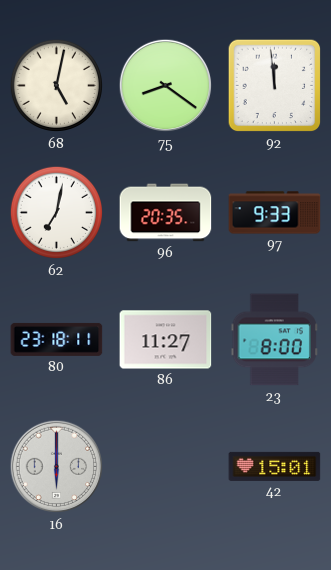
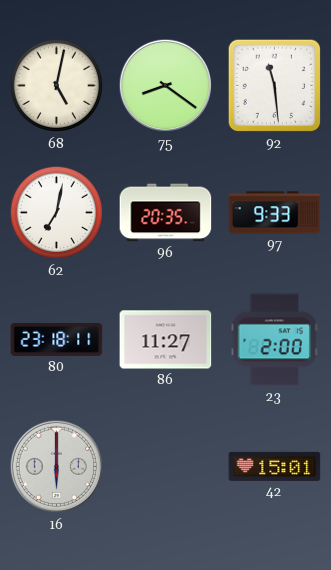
92: 11:59 -> 11:29
23: 8:00 -> 2:00
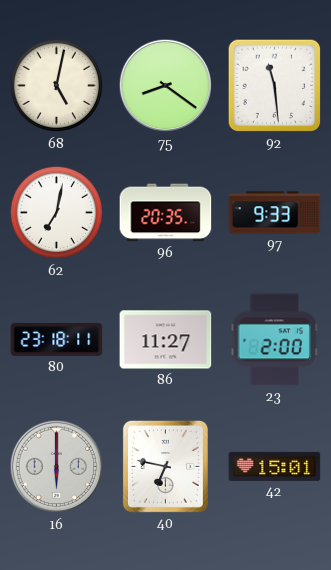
40: none -> 6:47
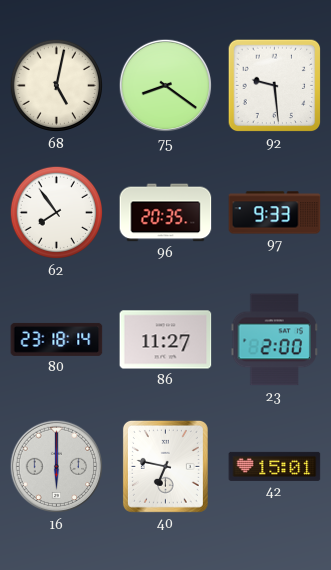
92: 11:29 -> 9:29
62: 7:02 -> 7:54
80: 23:18:11 -> 23:18:14
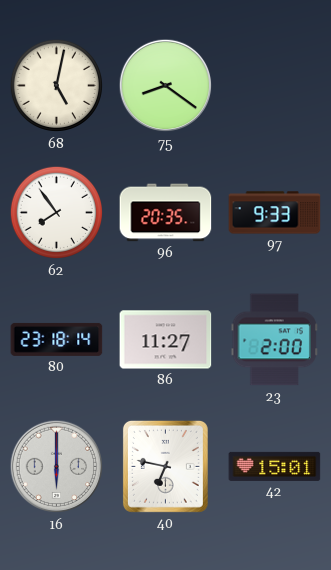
92: 9:29 -> none
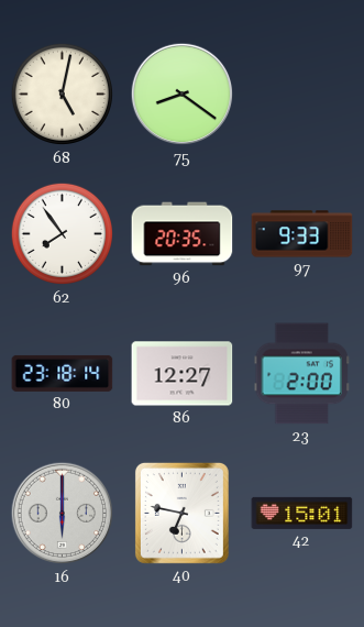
86: 11:27 -> 12:27
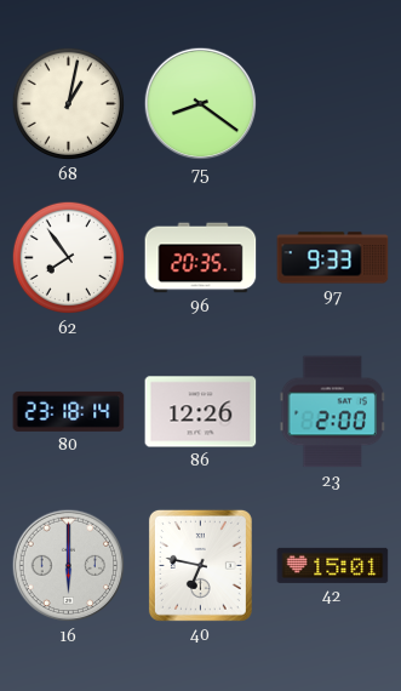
68: 5:02 -> 1:02
86: 12:27 -> 12:26
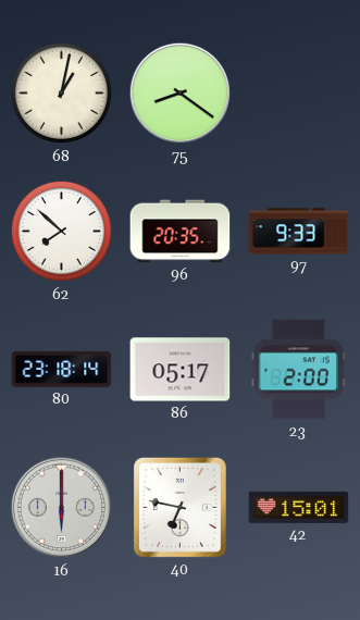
62: 7:54 -> 7:52
86: 12:26 -> 05:17
